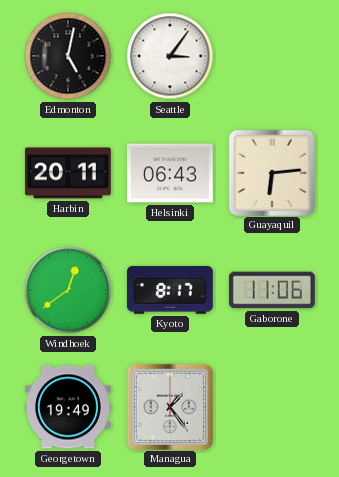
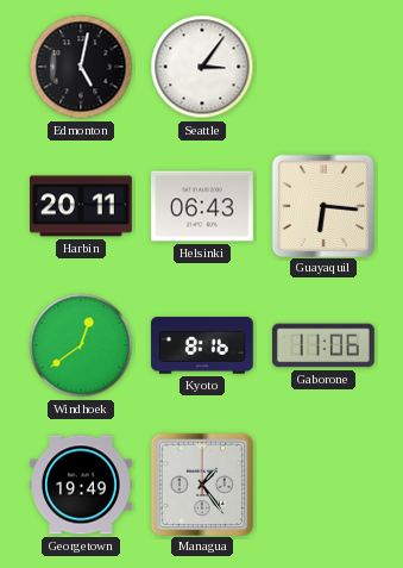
Guayaquil: 6:14 -> 6:16
Kyoto: 8:17 -> 8:16
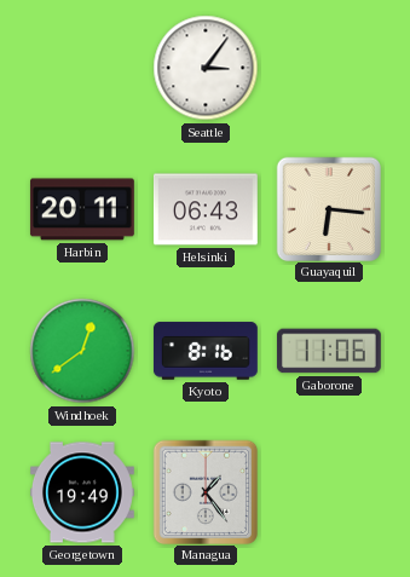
Edmonton: 5:02 -> none
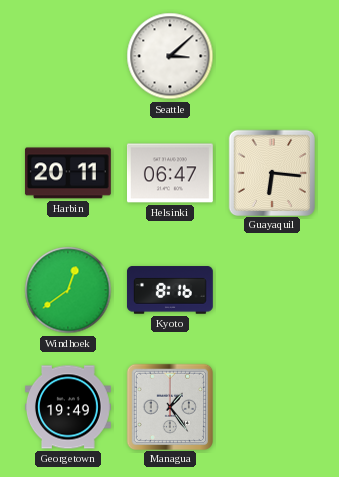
Seattle: 3:06 -> 3:08
Helsinki: 06:43 -> 06:47
Gaborone: 11:06 -> none
